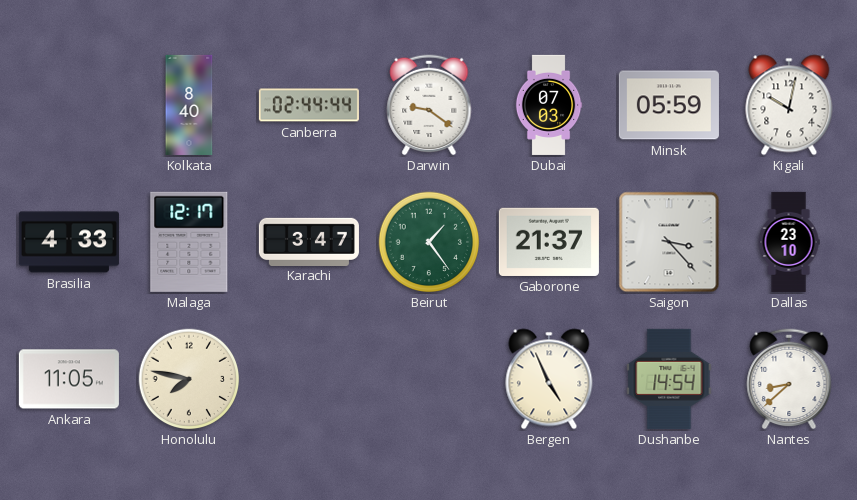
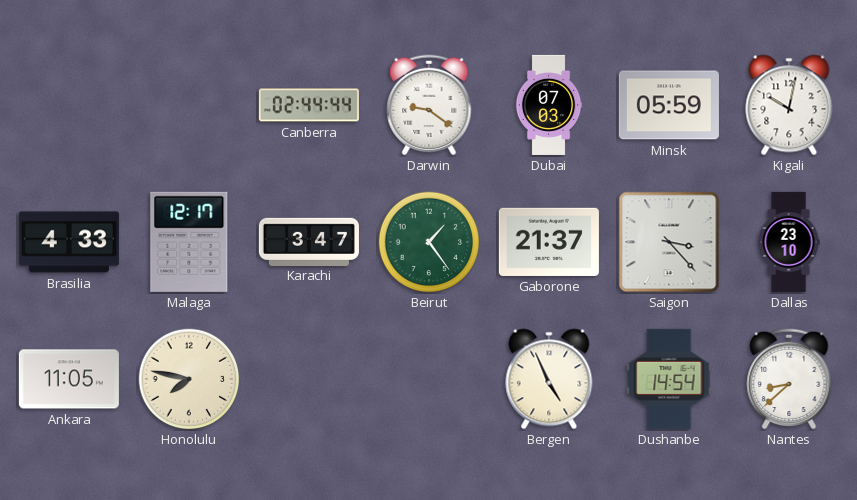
Kolkata: 8:40 -> none
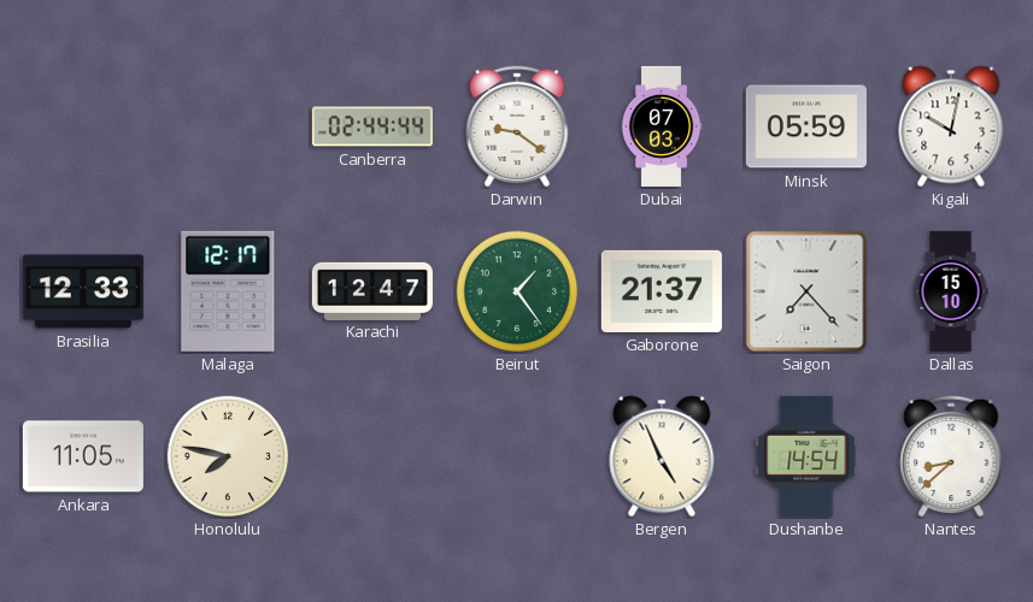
Brasilia: 4:33 -> 12:33
Karachi: 3:47 -> 12:47
Saigon: 3:23 -> 7:23
Dallas: 23:10 -> 15:10
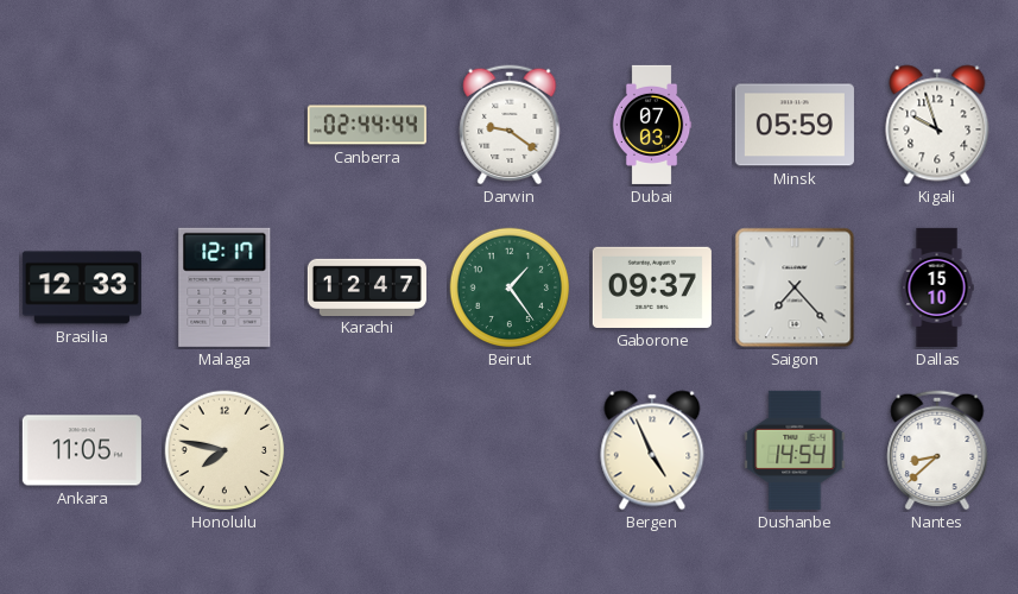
Kigali: 10:02 -> 9:57
Gaborone: 21:37 -> 09:37
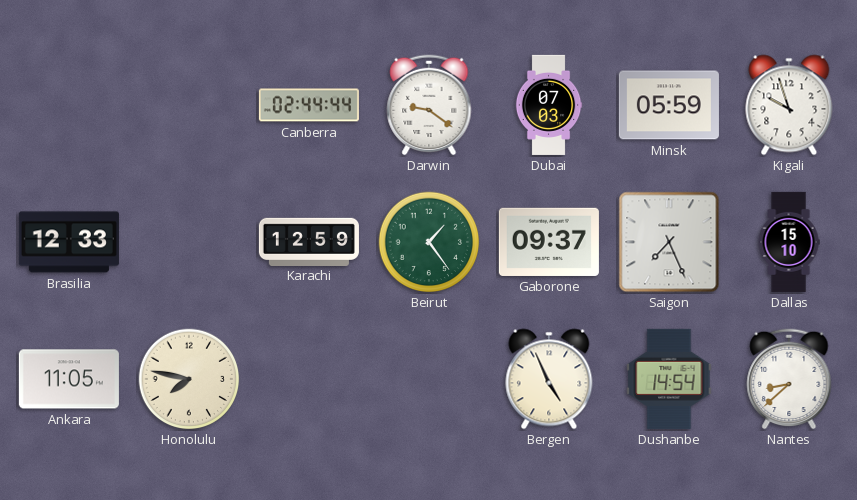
Malaga: 12:17 -> none
Karachi: 12:47 -> 12:59
Saigon: 7:23 -> 7:26
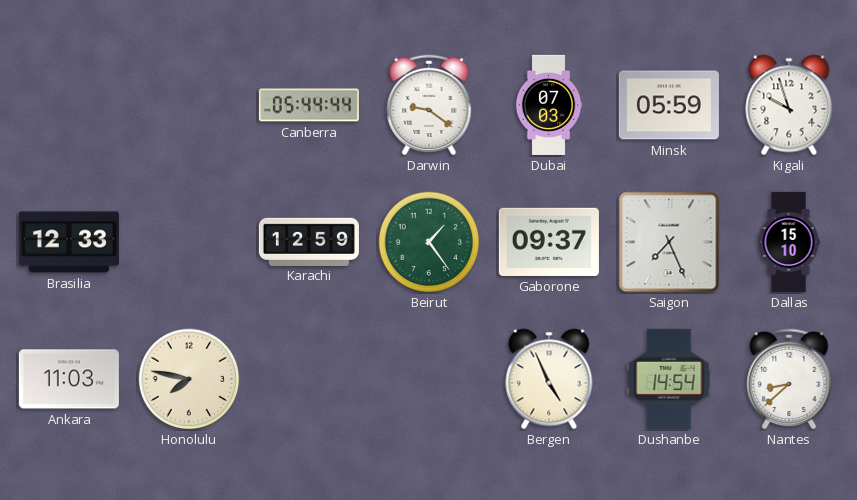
Canberra: 02:44 -> 05:44
Ankara: 11:05 -> 11:03
